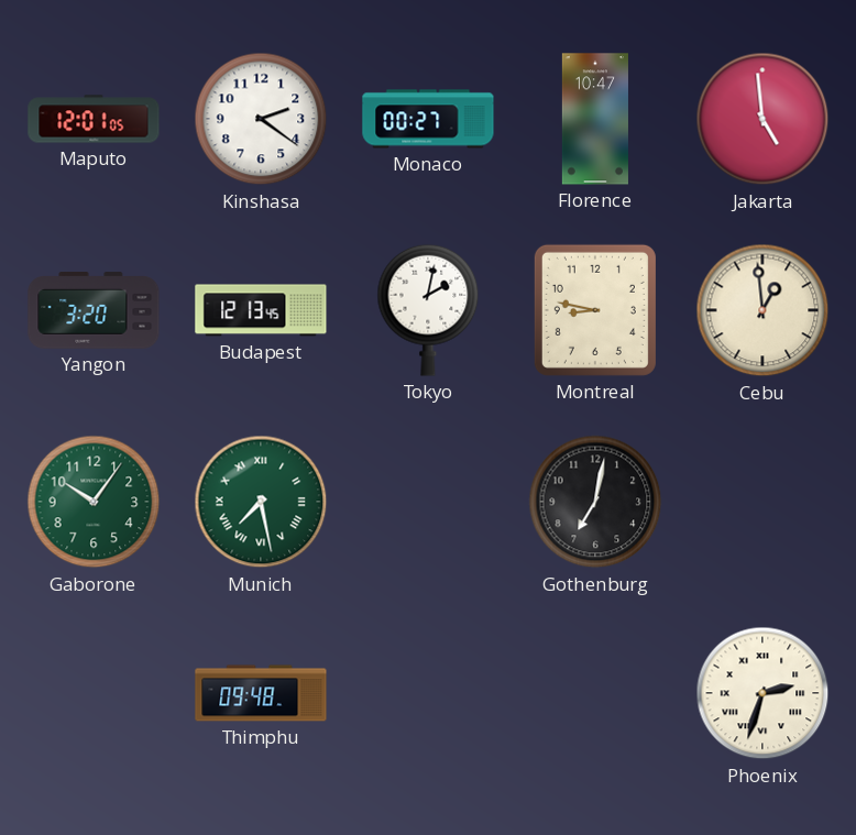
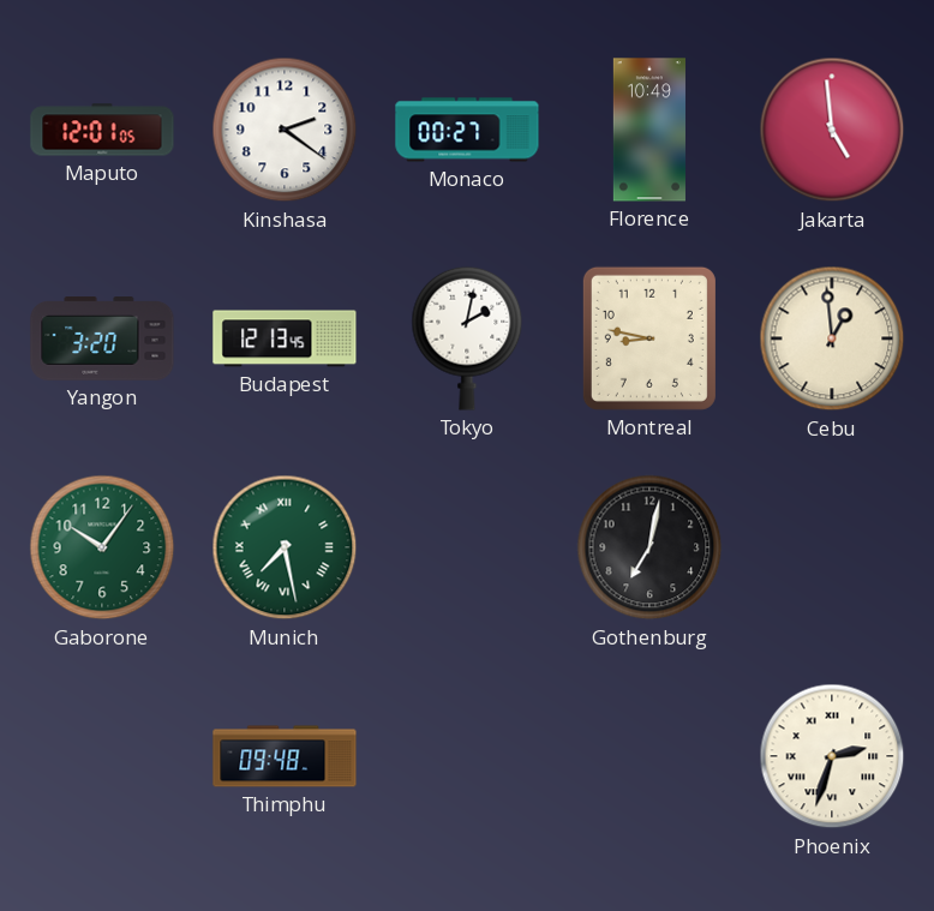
Florence: 10:47 -> 10:49
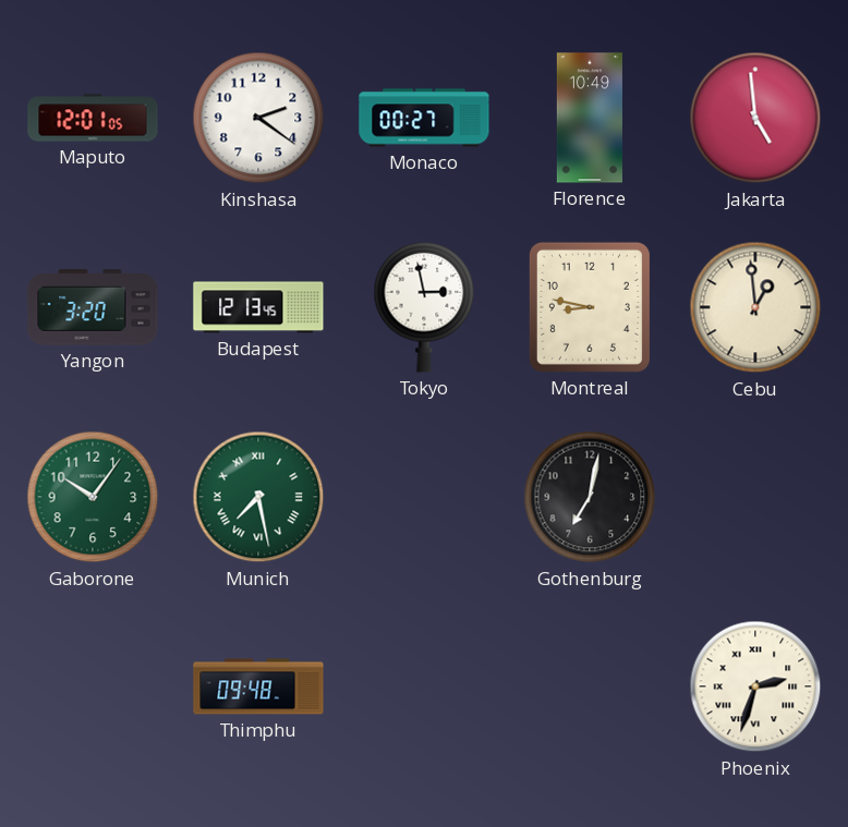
Tokyo: 2:02 -> 2:58
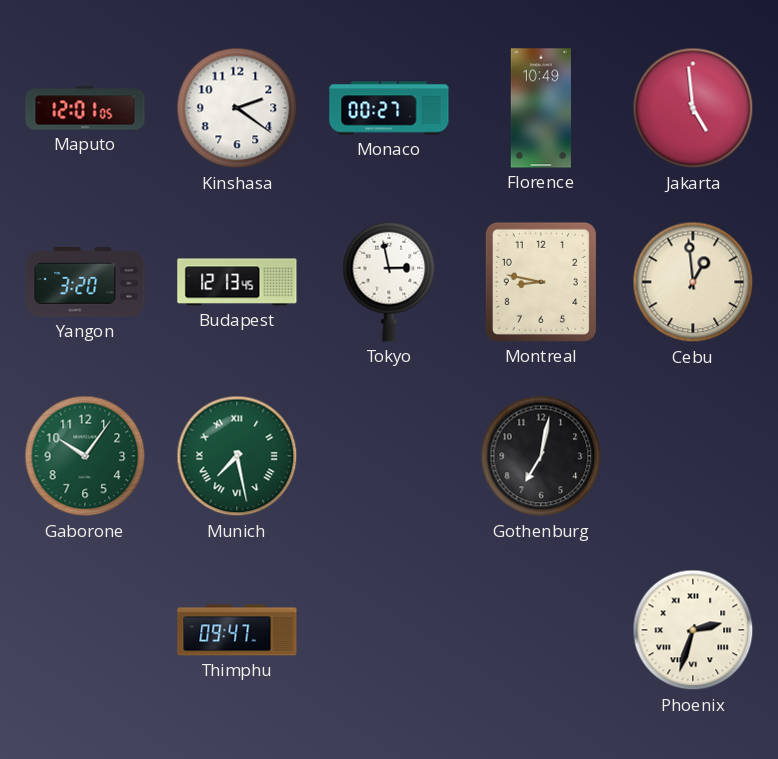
Thimphu: 09:48 -> 09:47
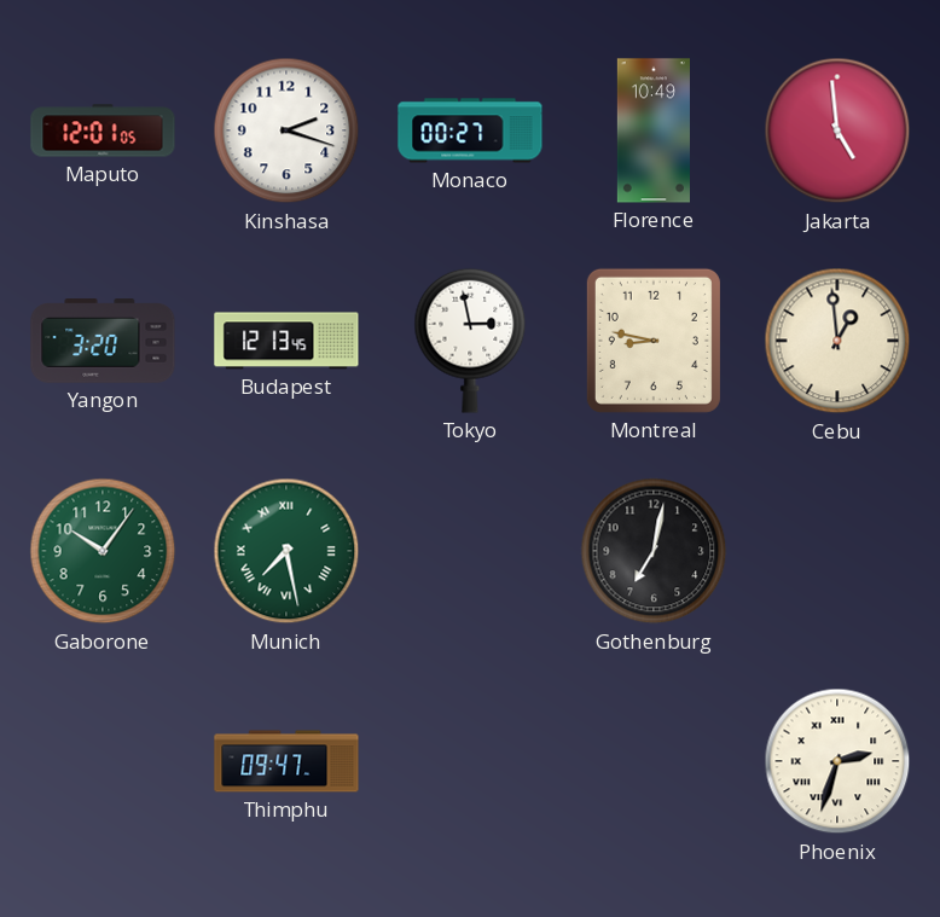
Kinshasa: 2:21 -> 2:18
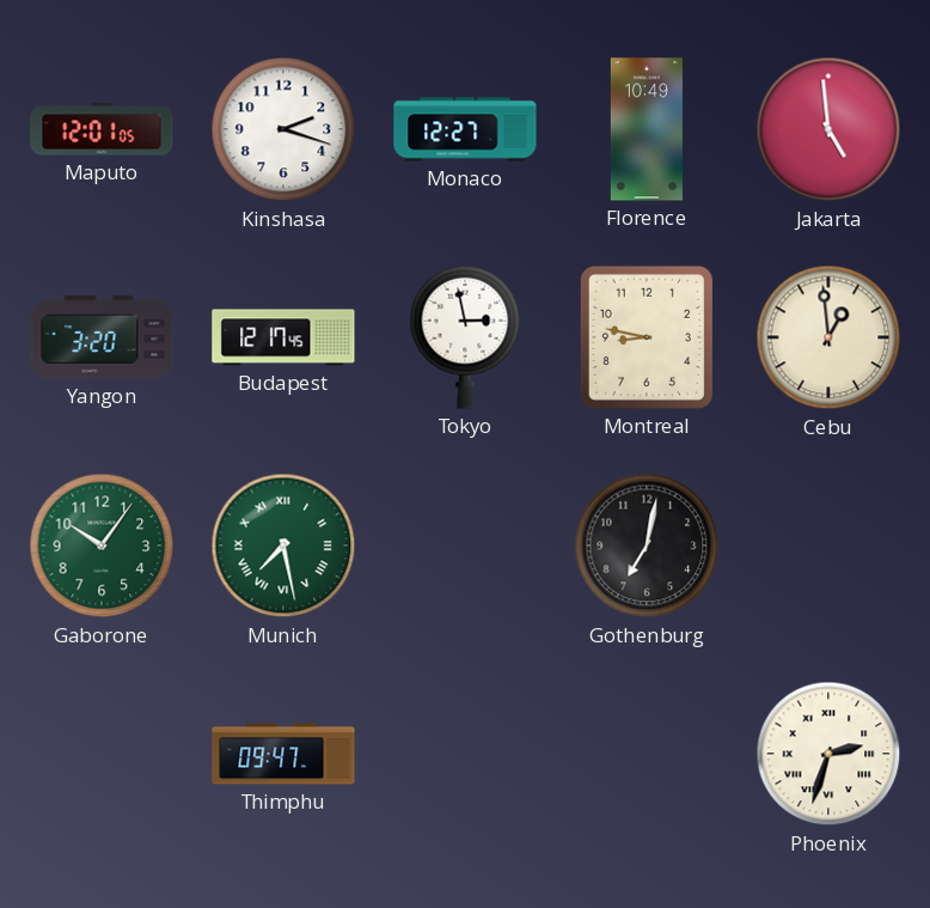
Monaco: 00:27 -> 12:27
Budapest: 12:13 -> 12:17
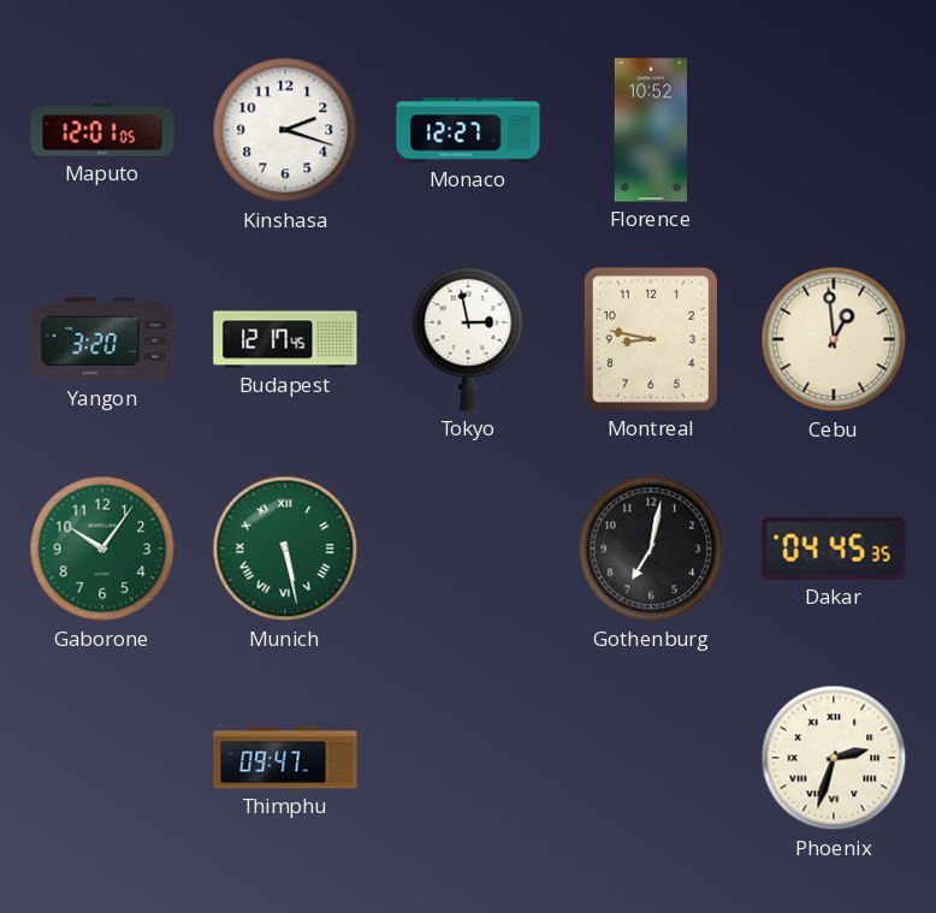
Florence: 10:49 -> 10:52
Jakarta: 4:59 -> none
Munich: 7:28 -> 5:28
Dakar: none -> 04:45
